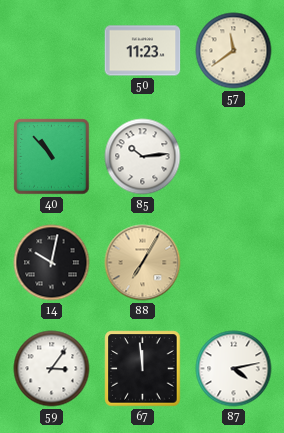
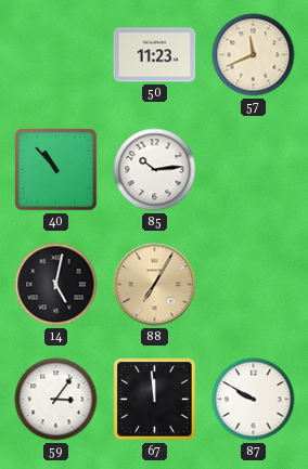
57: 11:39 -> 11:41
14: 10:02 -> 5:02
87: 4:13 -> 9:50
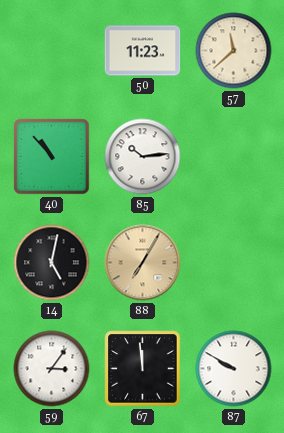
57: 11:41 -> 11:38
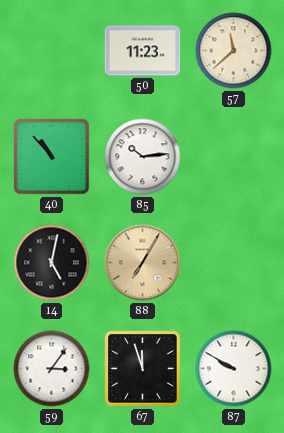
67: 11:59 -> 11:57
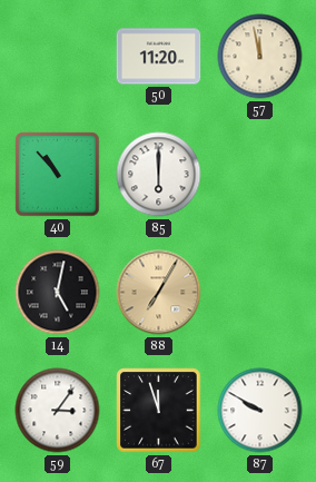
50: 11:23 -> 11:20
57: 11:38 -> 11:58
85: 10:14 -> 6:00
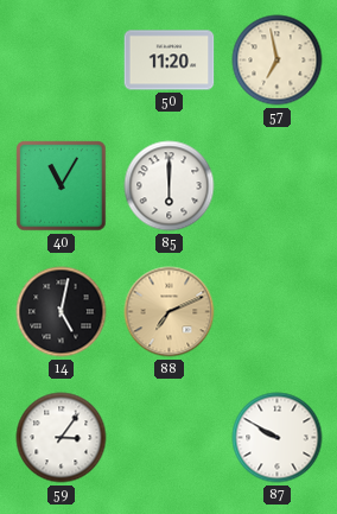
57: 11:58 -> 6:58
40: 10:53 -> 11:05
88: 7:05 -> 7:11
67: 11:57 -> none
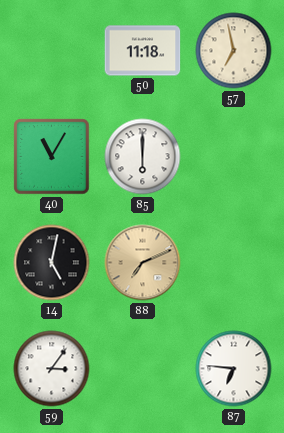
50: 11:20 -> 11:18
87: 9:50 -> 6:46
